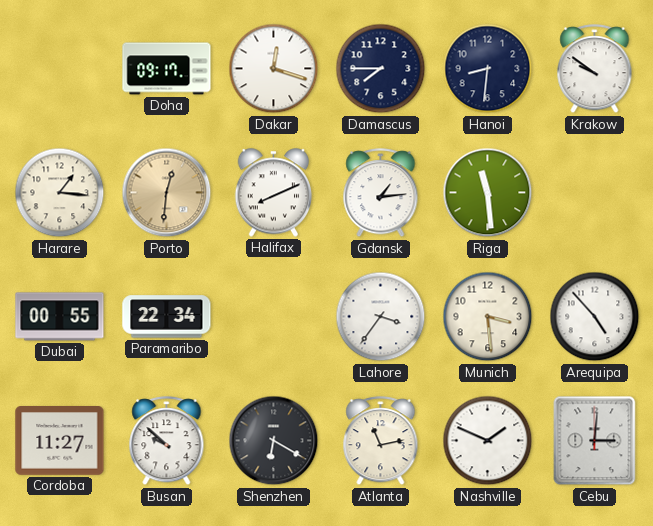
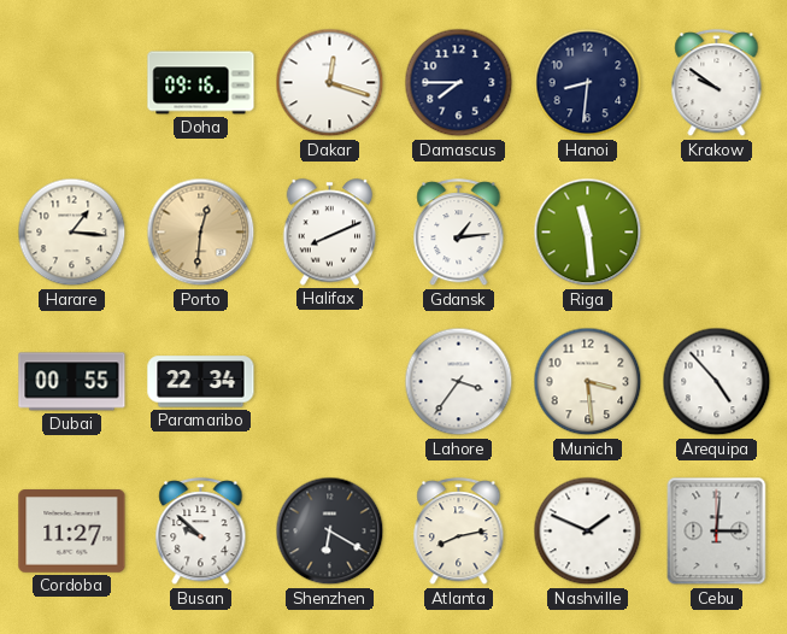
Doha: 09:17 -> 09:16
Atlanta: 11:13 -> 8:13
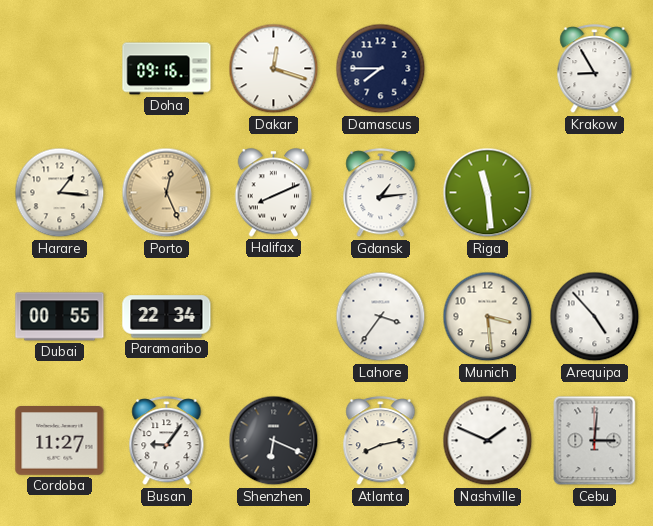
Hanoi: 8:31 -> none
Krakow: 9:51 -> 8:55
Porto: 12:31 -> 12:26
Busan: 9:52 -> 9:06
Shenzhen: 6:20 -> 6:19
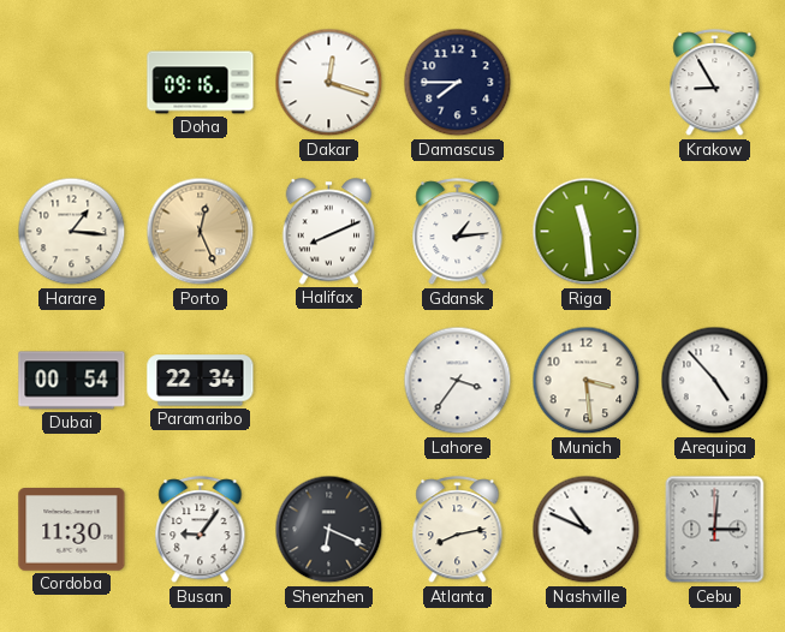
Dubai: 00:55 -> 00:54
Cordoba: 11:27 -> 11:30
Nashville: 1:49 -> 10:49
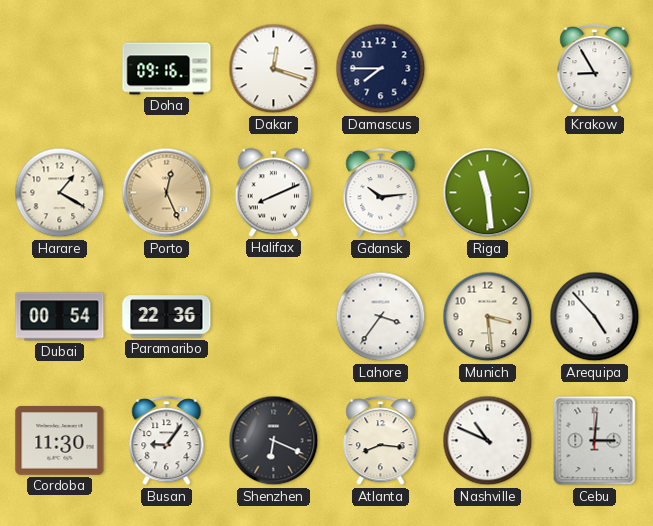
Harare: 1:16 -> 1:20
Gdansk: 1:14 -> 10:14
Paramaribo: 22:34 -> 22:36
Atlanta: 8:13 -> 8:16
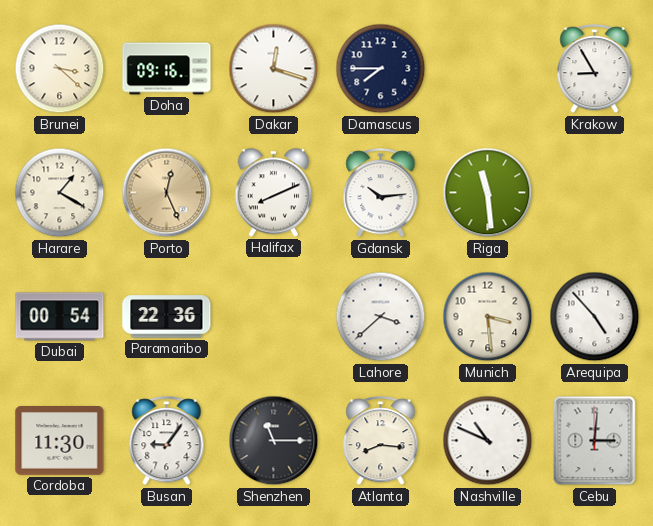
Brunei: none -> 3:22
Lahore: 3:36 -> 3:38
Shenzhen: 6:19 -> 11:15
